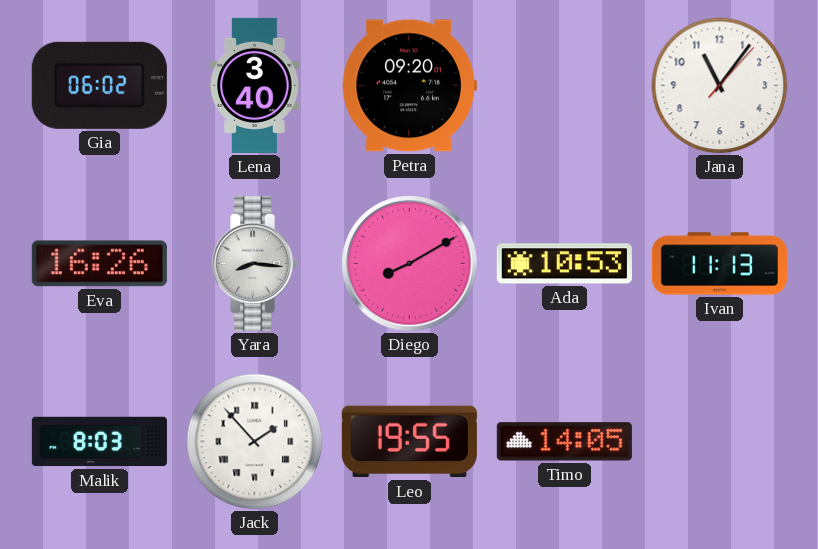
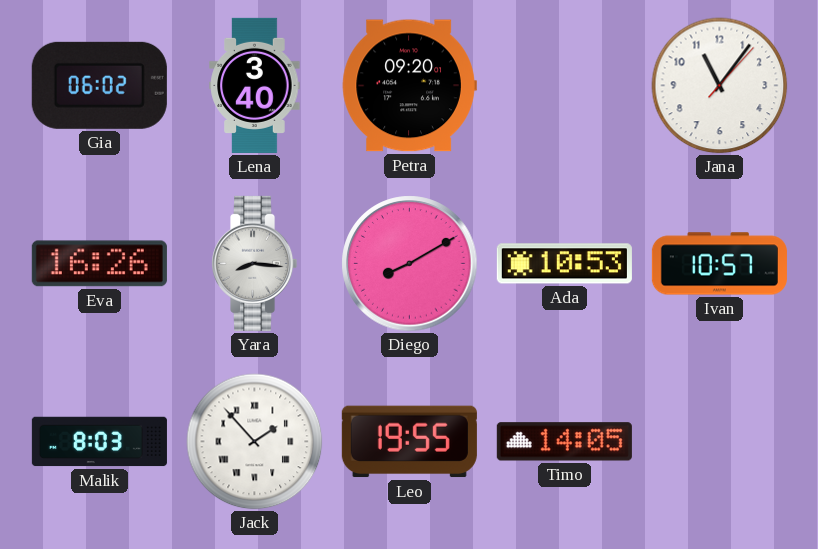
Ivan: 11:13 -> 10:57
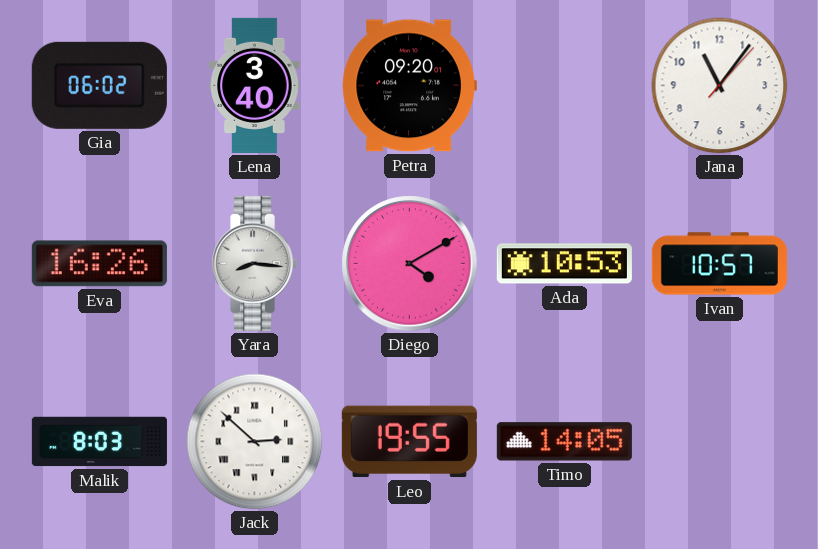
Diego: 8:10 -> 4:10
Jack: 1:53 -> 2:52
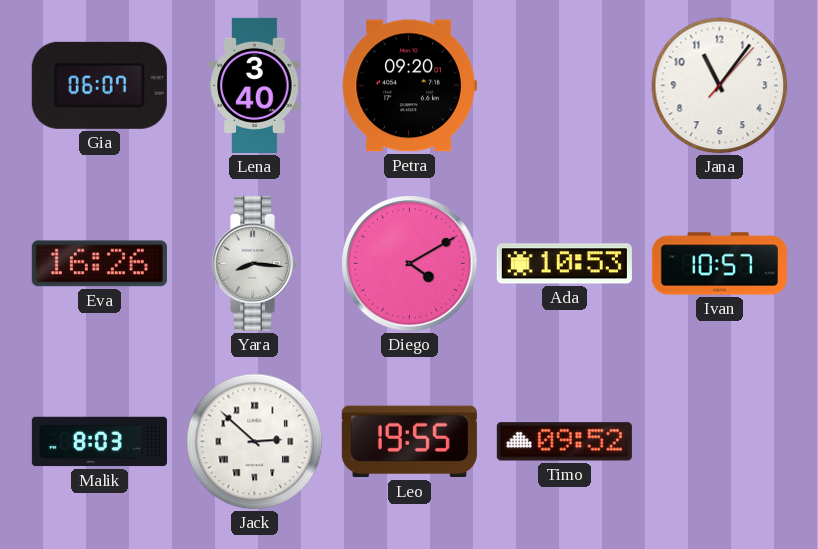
Gia: 06:02 -> 06:07
Timo: 14:05 -> 09:52
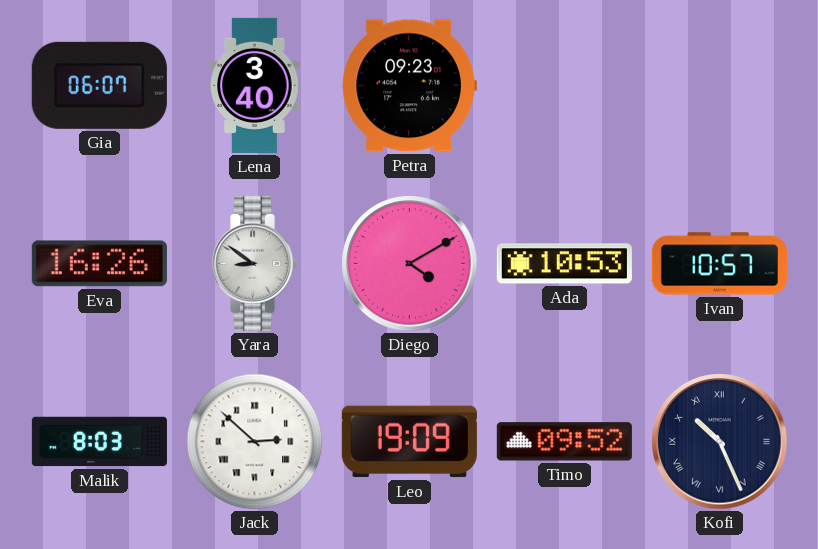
Petra: 09:20 -> 09:23
Jana: 11:06 -> none
Yara: 8:16 -> 8:51
Leo: 19:55 -> 19:09
Kofi: none -> 10:26
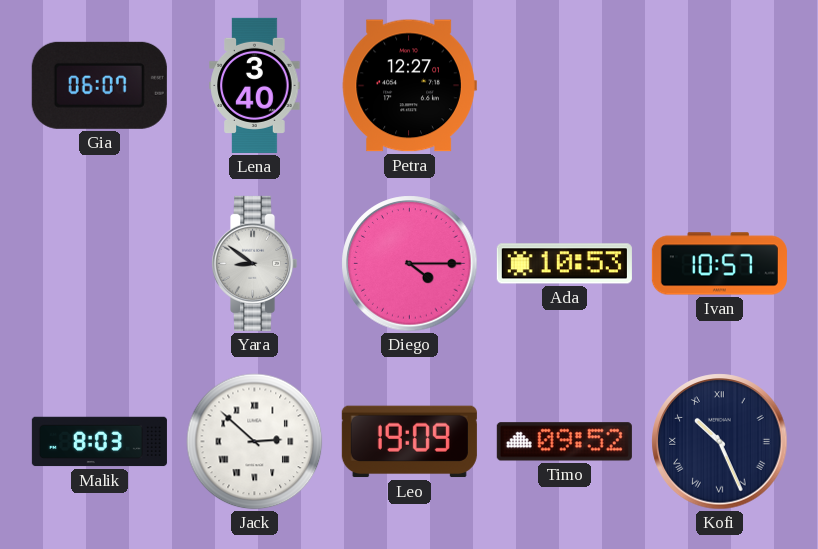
Petra: 09:23 -> 12:27
Eva: 16:26 -> none
Diego: 4:10 -> 4:15
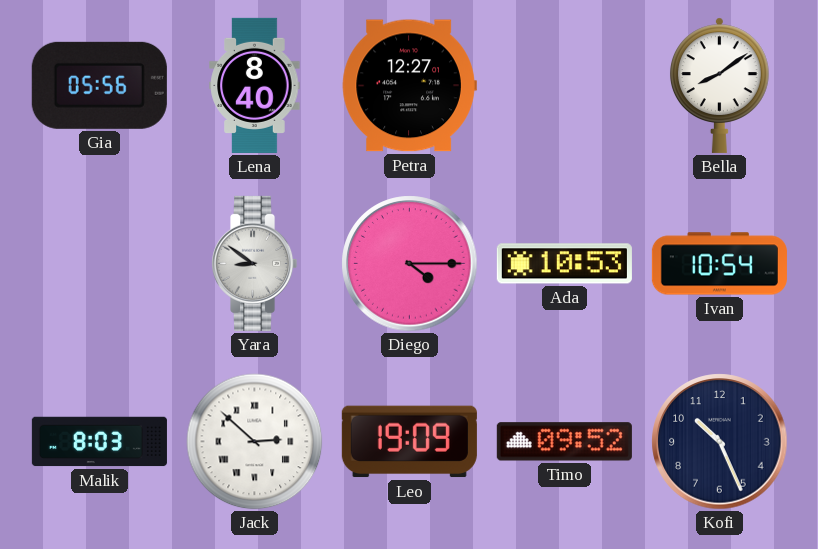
Gia: 06:07 -> 05:56
Lena: 3:40 -> 8:40
Bella: none -> 8:09
Ivan: 10:57 -> 10:54
Kofi numerals: Roman -> Arabic
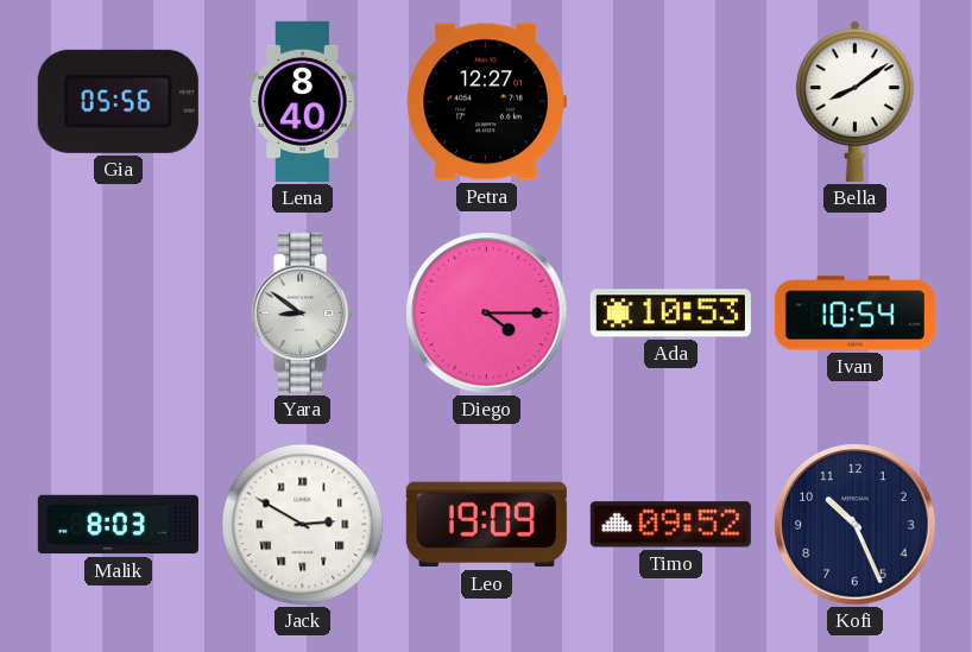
Jack: 2:52 -> 2:50
